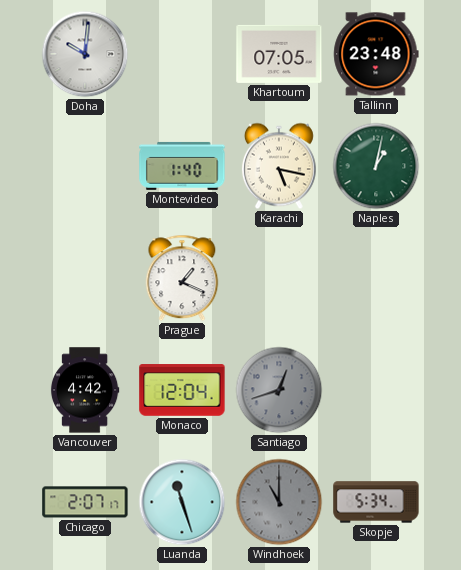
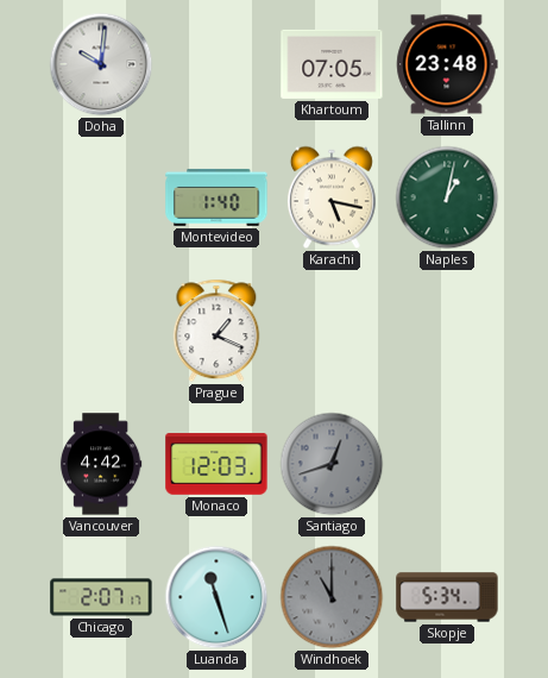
Monaco: 12:04 -> 12:03
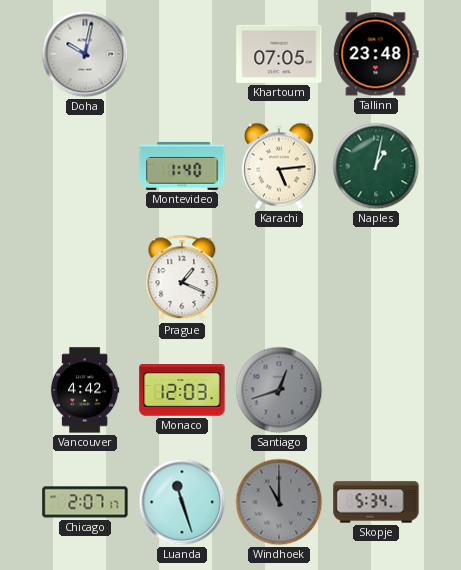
Doha: 10:01 -> 10:02
Karachi: 5:17 -> 5:14
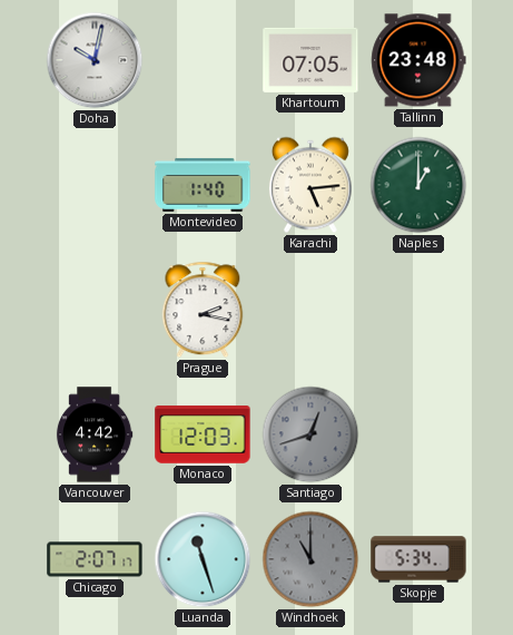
Naples: 1:02 -> 1:00
Prague: 1:19 -> 2:17
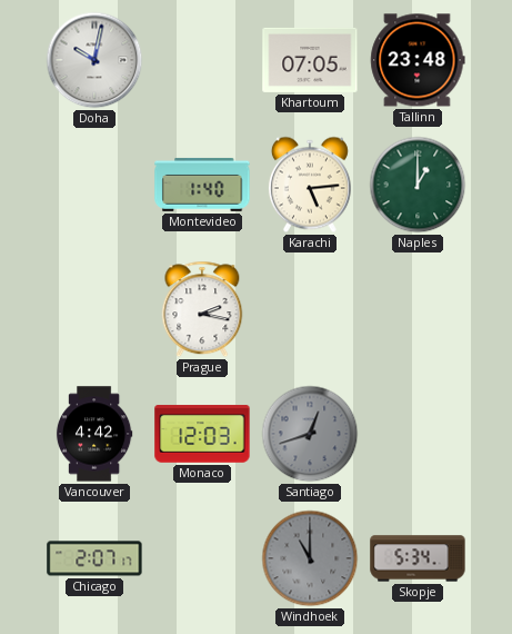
Luanda: 11:27 -> none
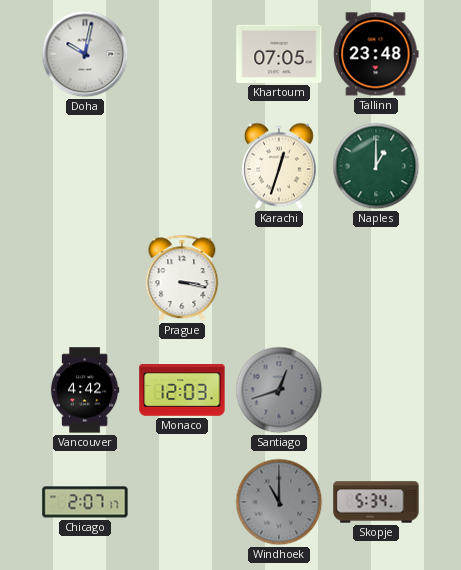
Montevideo: 1:40 -> none
Karachi: 5:14 -> 12:33
Prague: 2:17 -> 3:17
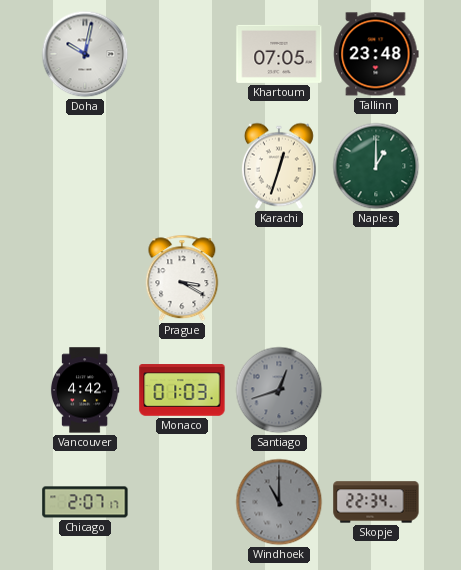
Prague: 3:17 -> 3:20
Monaco: 12:03 -> 01:03
Skopje: 5:34 -> 22:34
